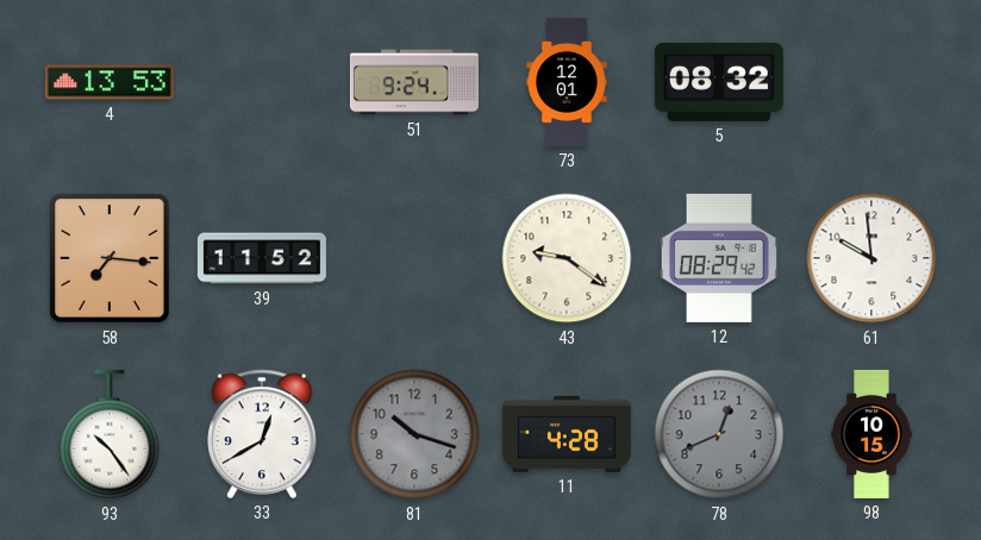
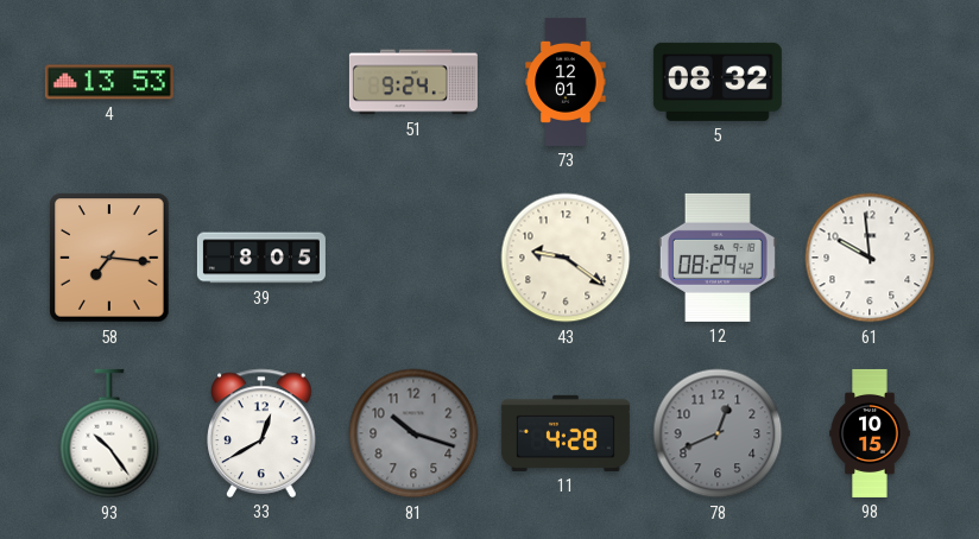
39: 11:52 -> 8:05
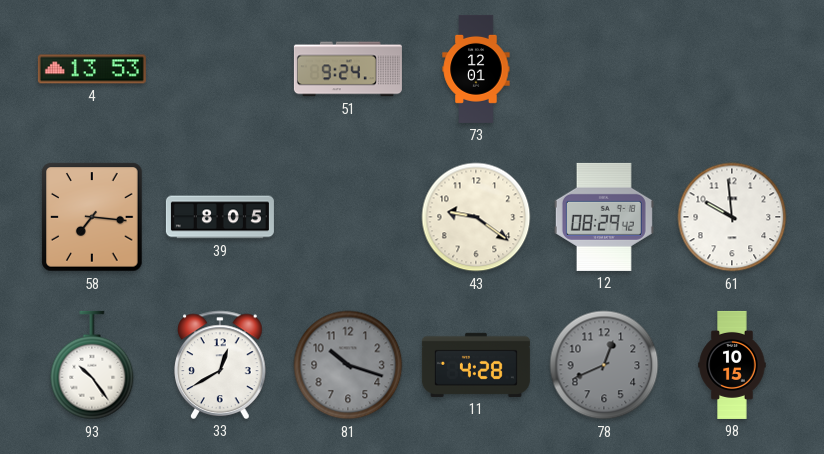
5: 08:32 -> none
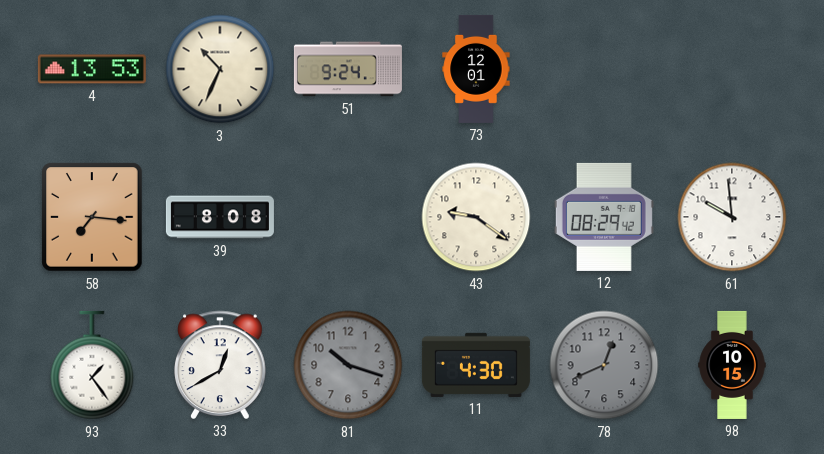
3: none -> 10:34
39: 8:05 -> 8:08
93: 10:24 -> 1:24
11: 4:28 -> 4:30
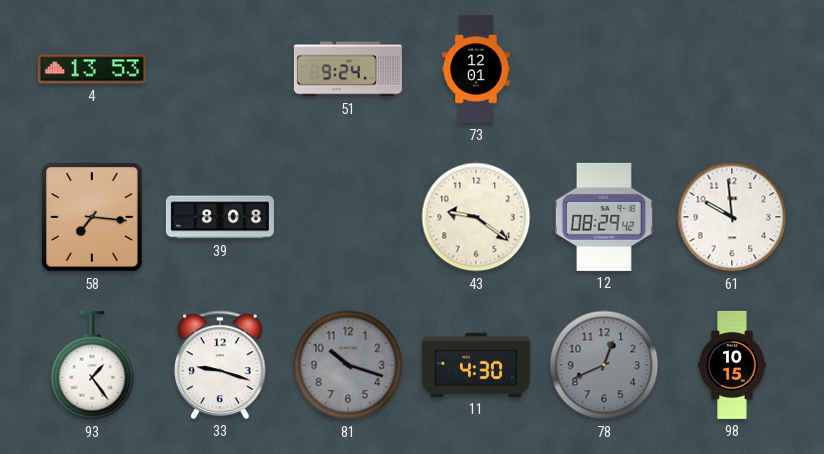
3: 10:34 -> none
33: 12:40 -> 9:18
